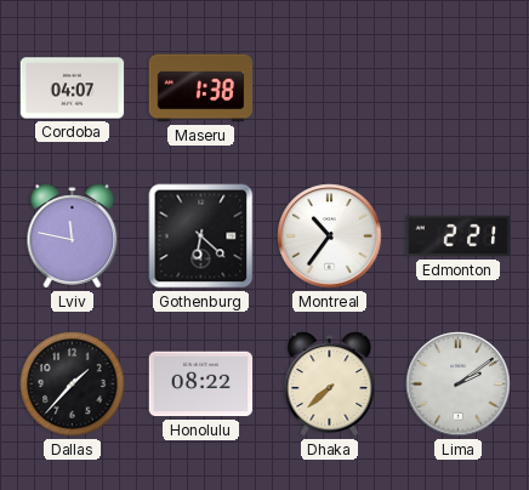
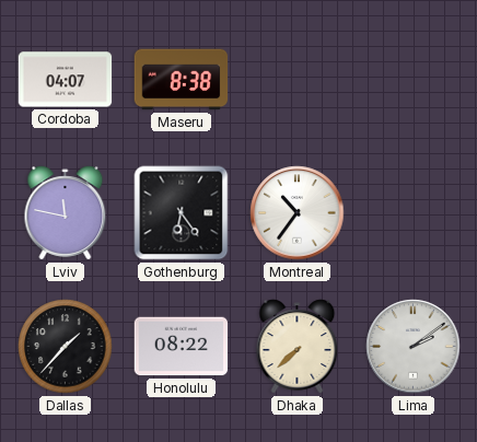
Maseru: 1:38 -> 8:38
Gothenburg: 6:22 -> 6:24
Edmonton: 2:21 -> none
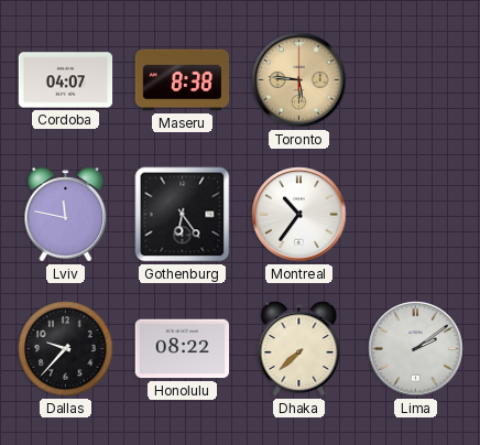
Toronto: none -> 5:46
Dallas: 1:37 -> 9:37
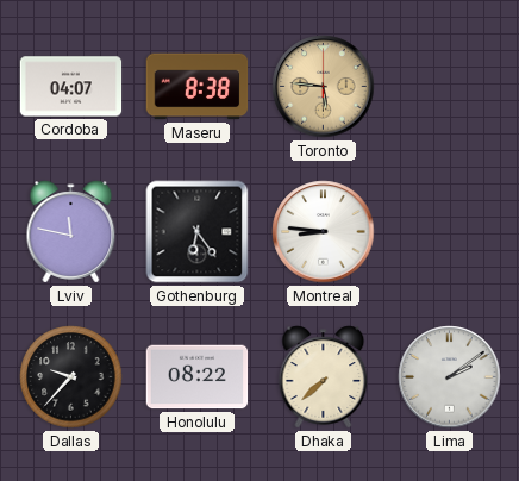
Montreal: 10:36 -> 8:46
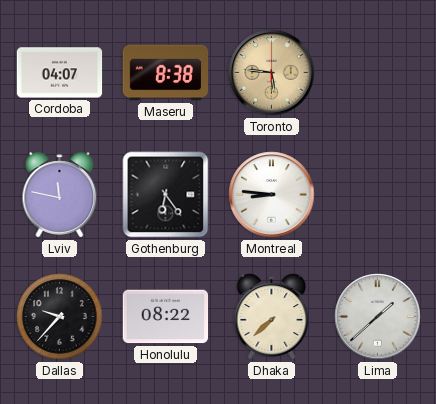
Lima: 2:09 -> 1:38
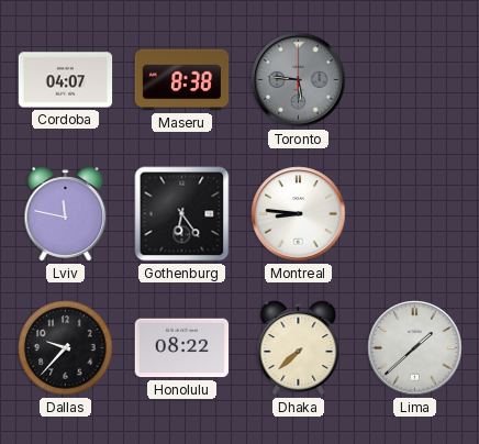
Toronto dial: champagne -> grey
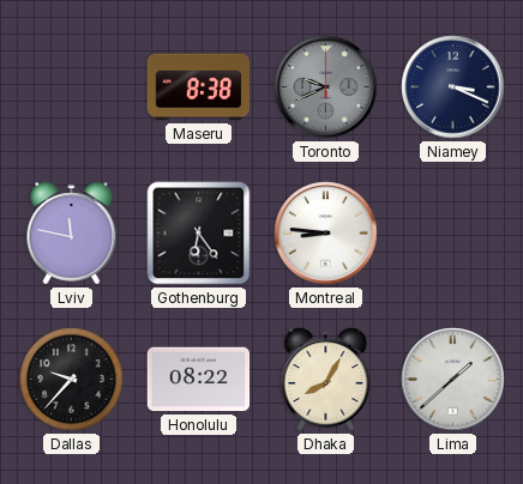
Cordoba: 04:07 -> none
Toronto: 5:46 -> 9:41
Niamey: none -> 3:19
Dhaka: 7:38 -> 8:05
